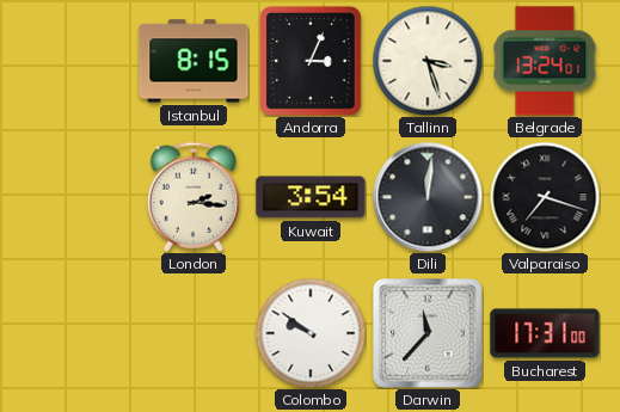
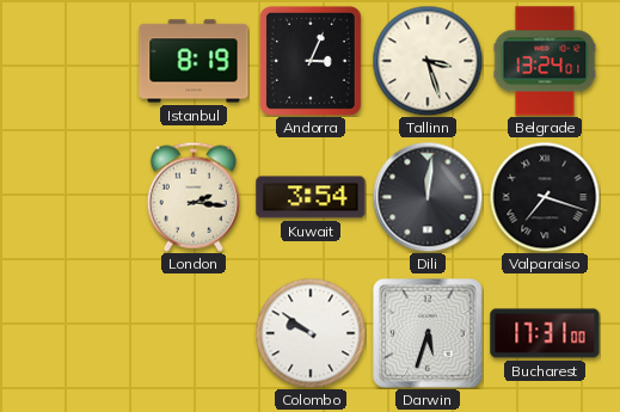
Istanbul: 8:15 -> 8:19
Darwin: 11:37 -> 5:33
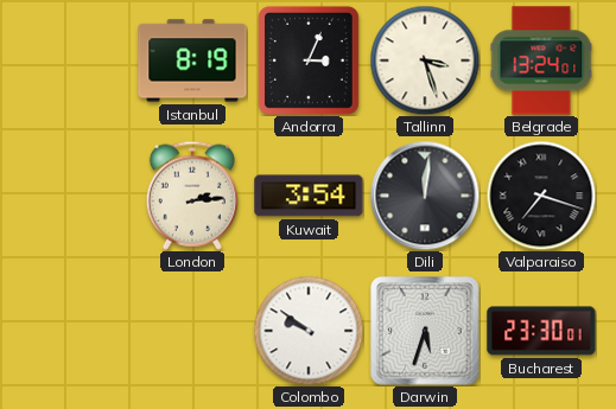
London: 2:16 -> 2:14
Bucharest: 17:31 -> 23:30
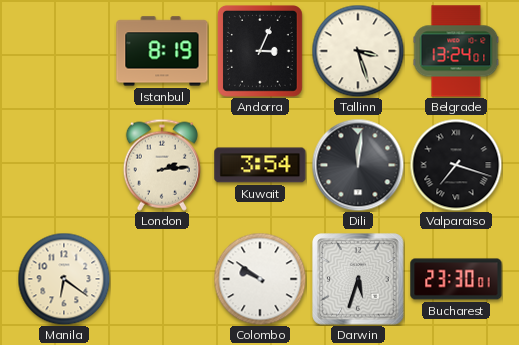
Manila: none -> 6:21
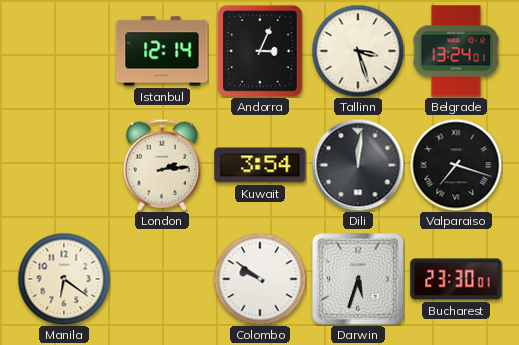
Istanbul: 8:19 -> 12:14
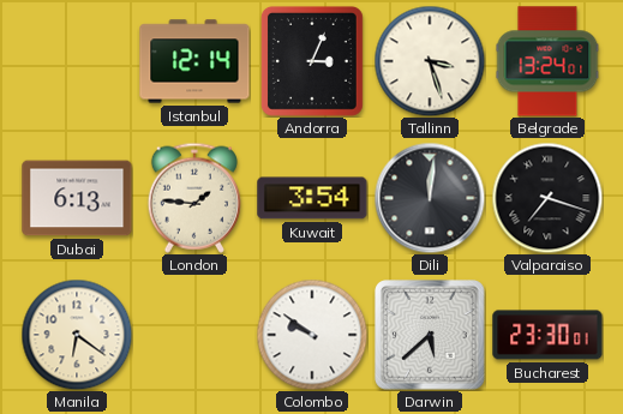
Dubai: none -> 6:13
London: 2:14 -> 1:46
Darwin: 5:33 -> 5:38
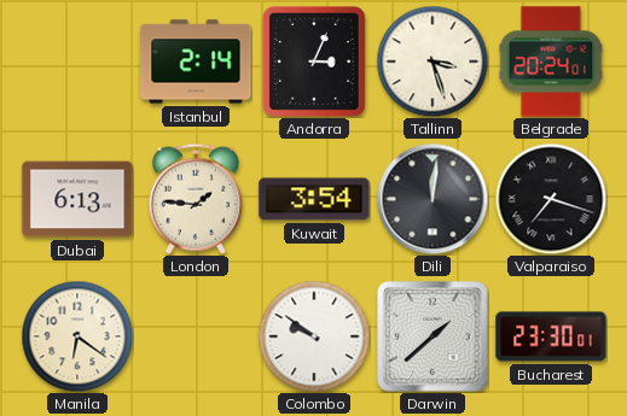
Istanbul: 12:14 -> 2:14
Belgrade: 13:24 -> 20:24
Darwin: 5:38 -> 1:38
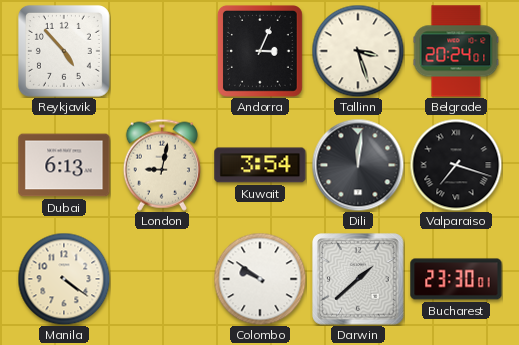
Reykjavik: none -> 4:53
Istanbul: 2:14 -> none
London: 1:46 -> 9:02
Manila: 6:21 -> 4:21
